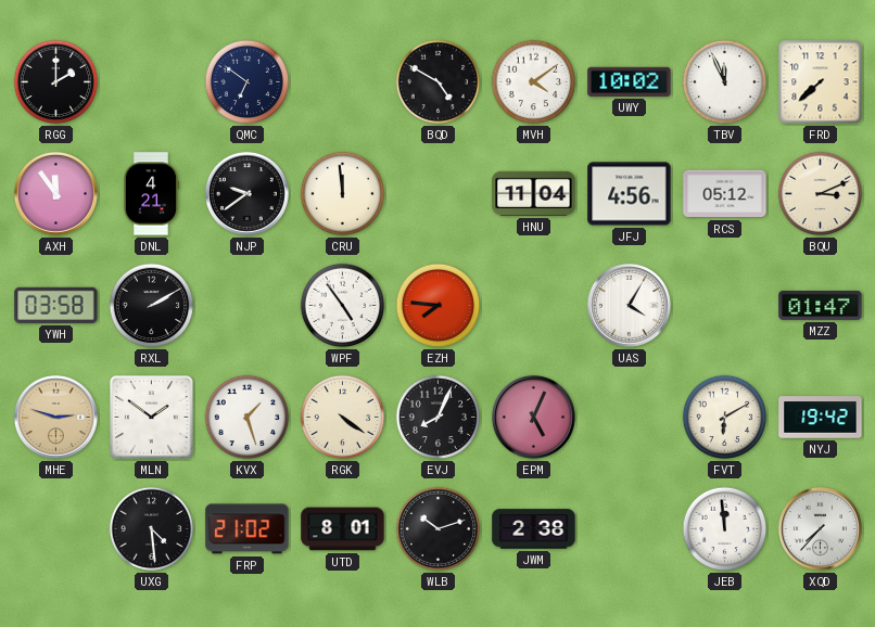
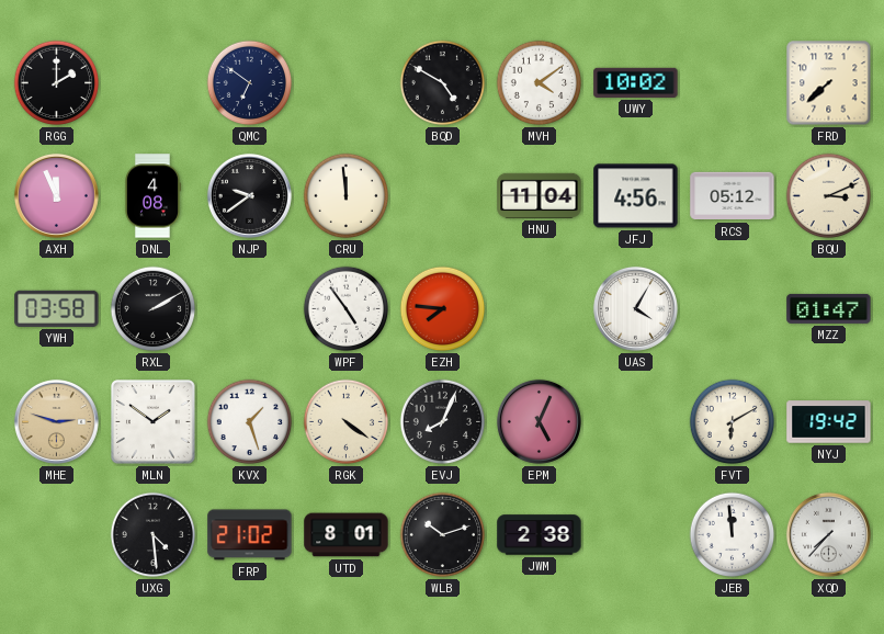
TBV: 11:56 -> none
AXH: 11:54 -> 11:56
DNL: 4:21 -> 4:08
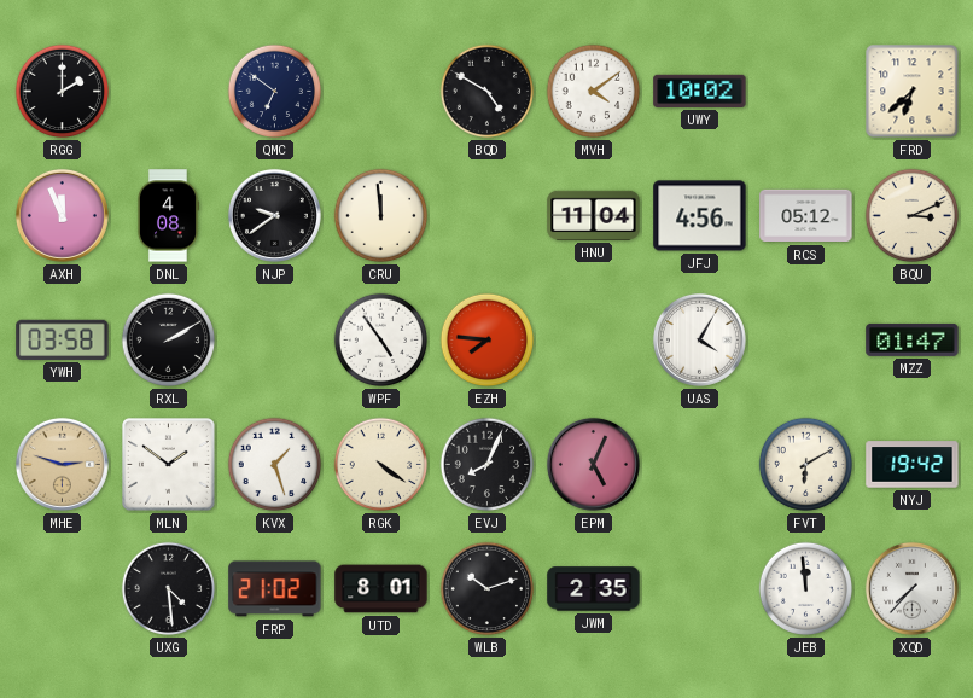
FRD: 7:38 -> 6:38
JWM: 2:38 -> 2:35
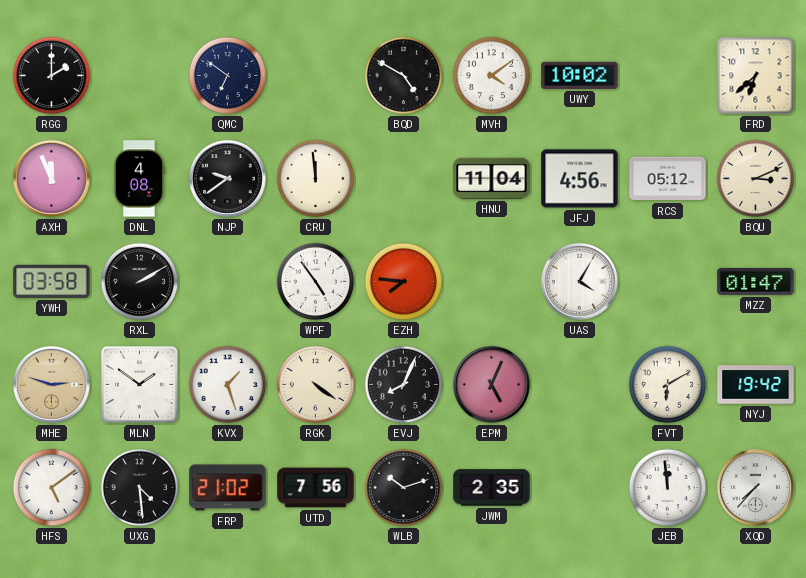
HFS: none -> 5:09
UTD: 8:01 -> 7:56
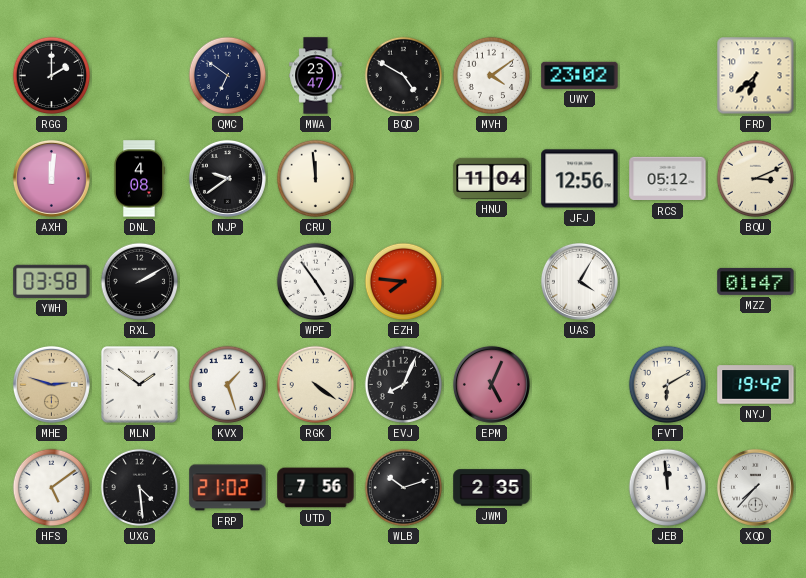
MWA: none -> 23:47
UWY: 10:02 -> 23:02
AXH: 11:56 -> 12:01
JFJ: 4:56 -> 12:56
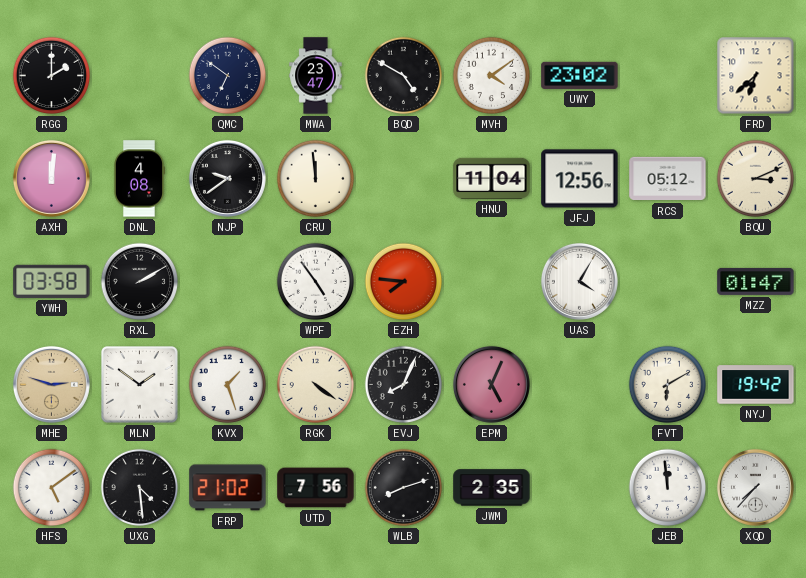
WLB: 10:12 -> 8:12
